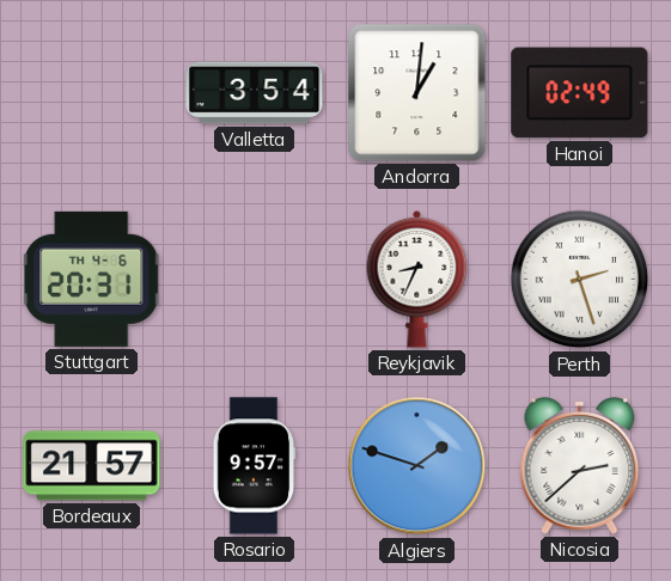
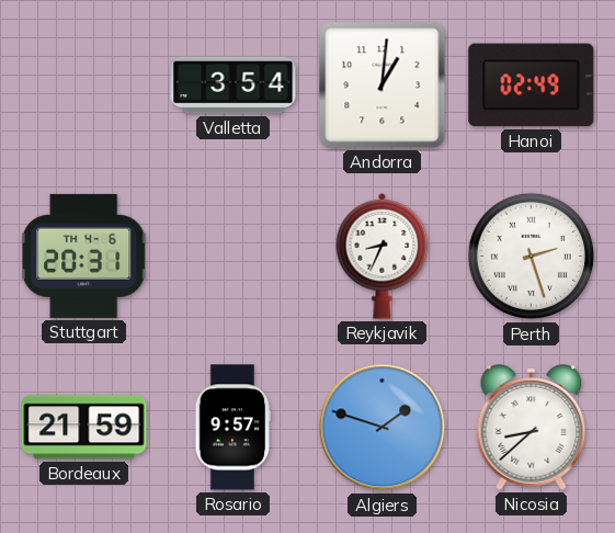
Bordeaux: 21:57 -> 21:59
Nicosia: 2:38 -> 8:38
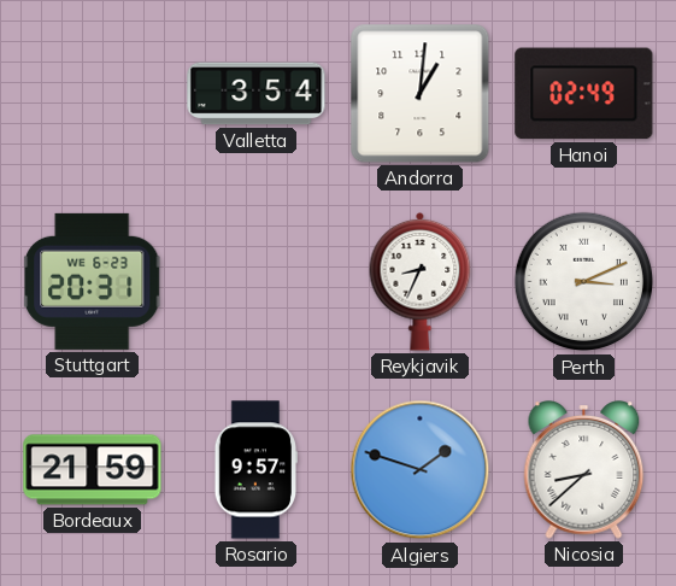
Stuttgart date: TH 4-6 -> WE 6-23
Perth: 2:27 -> 3:11
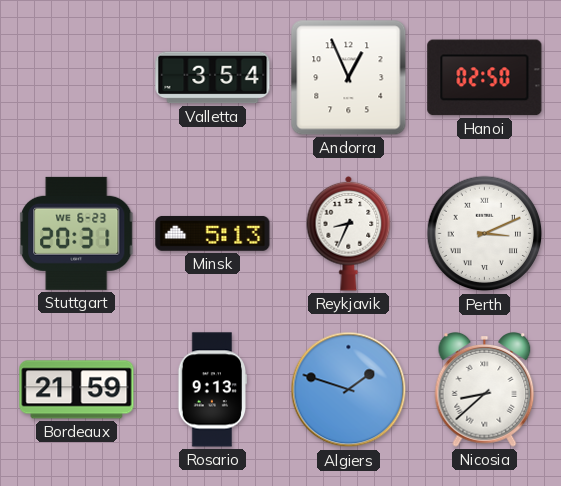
Andorra: 1:01 -> 12:56
Hanoi: 02:49 -> 02:50
Minsk: none -> 5:13
Rosario: 9:57 -> 9:13
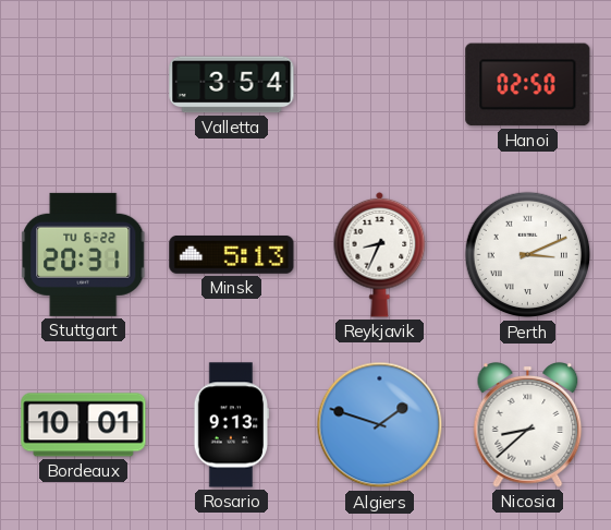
Andorra: 12:56 -> none
Stuttgart date: WE 6-23 -> TU 6-22
Bordeaux: 21:59 -> 10:01
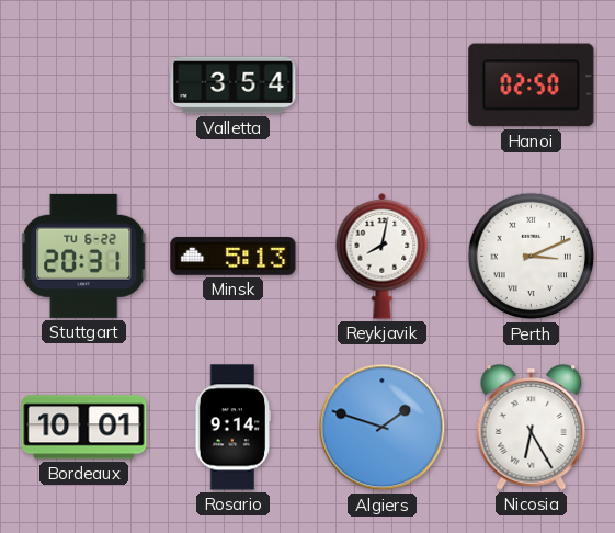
Reykjavik: 8:34 -> 8:02
Rosario: 9:13 -> 9:14
Nicosia: 8:38 -> 6:25
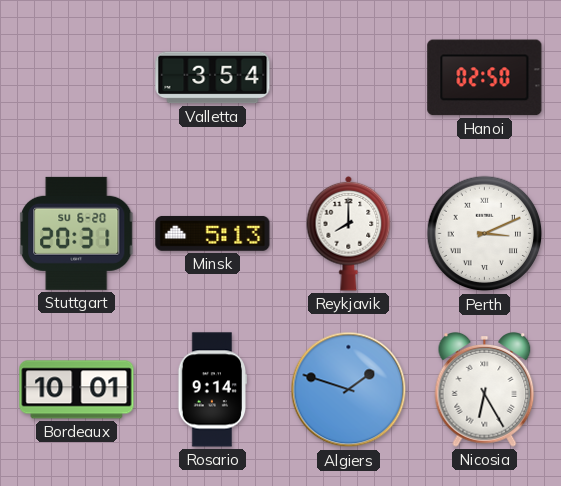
Stuttgart date: TU 6-22 -> SU 6-20
Reykjavik: 8:02 -> 8:00
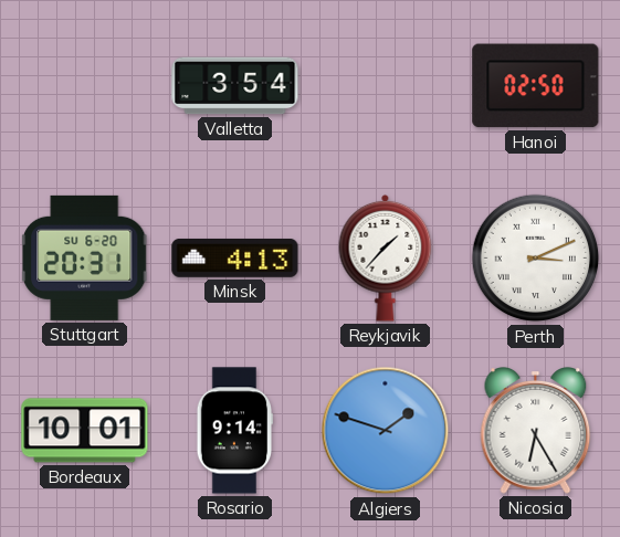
Minsk: 5:13 -> 4:13
Reykjavik: 8:00 -> 1:37
